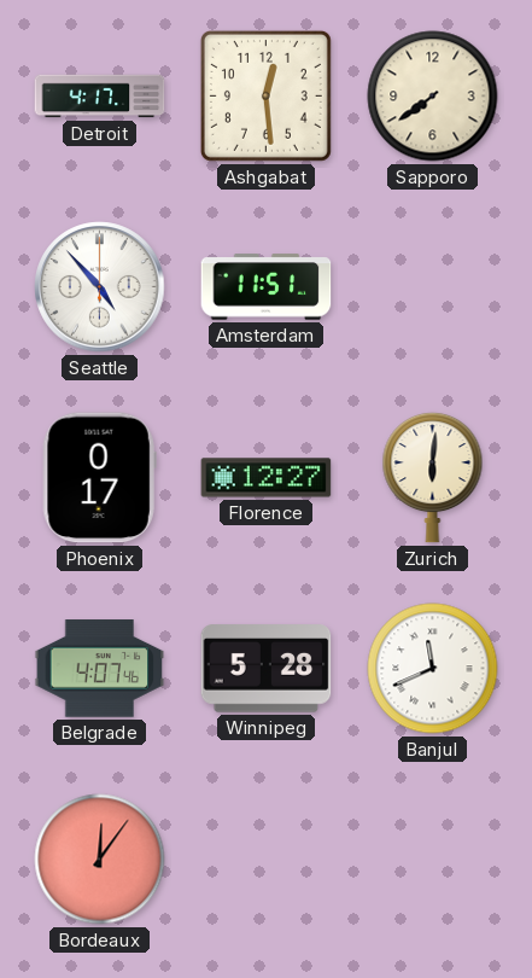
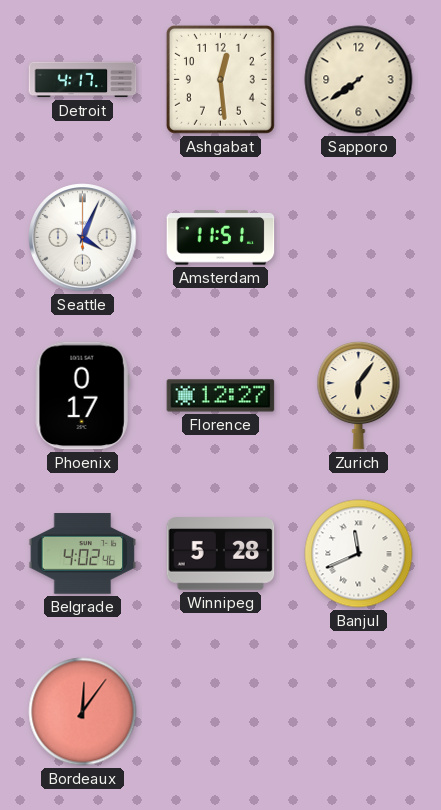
Seattle: 4:53 -> 4:04
Zurich: 6:01 -> 6:06
Belgrade: 4:07 -> 4:02
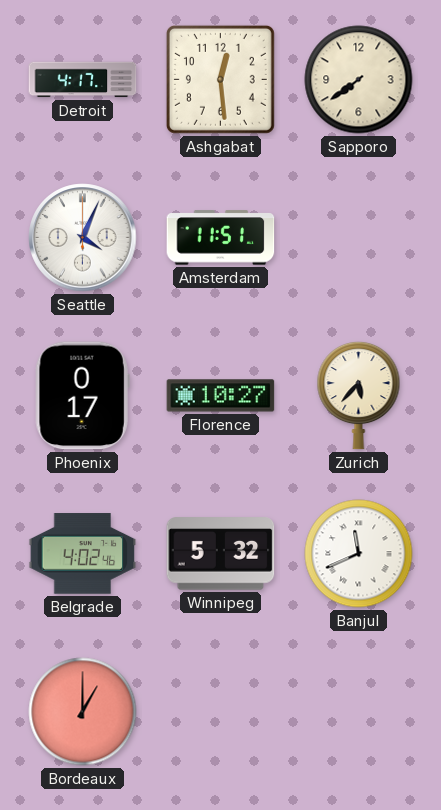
Florence: 12:27 -> 10:27
Zurich: 6:06 -> 5:37
Winnipeg: 5:28 -> 5:32
Bordeaux: 12:06 -> 1:00
